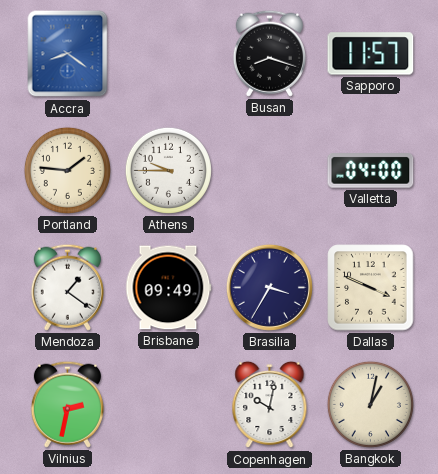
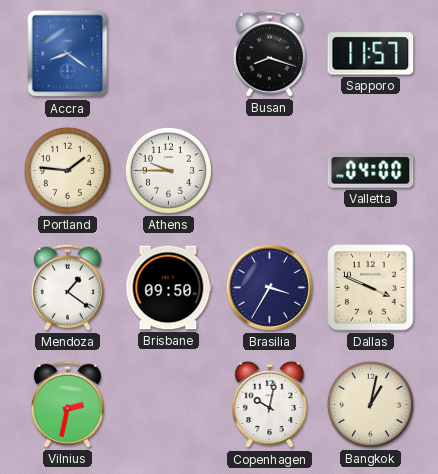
Brisbane: 09:49 -> 09:50
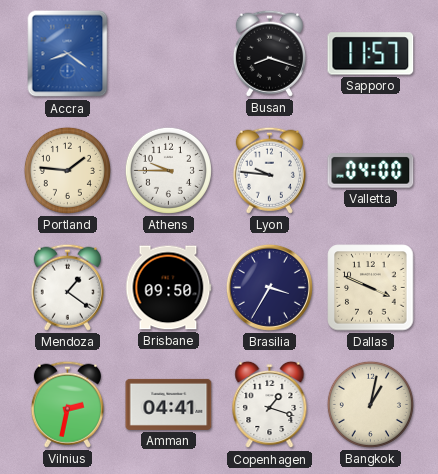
Lyon: none -> 9:46
Amman: none -> 04:41
Copenhagen: 10:02 -> 1:18
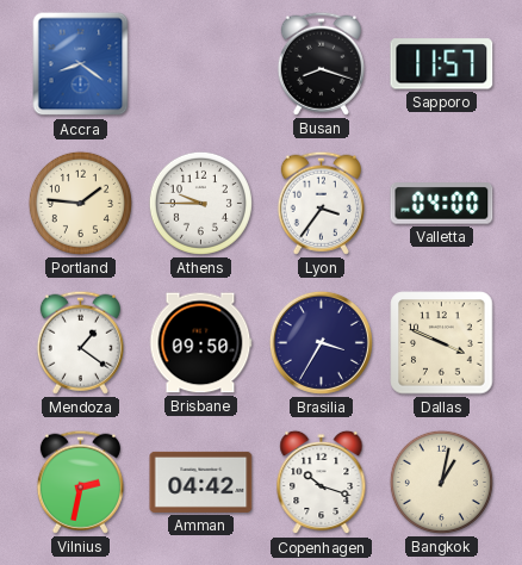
Lyon: 9:46 -> 3:36
Amman: 04:41 -> 04:42
Copenhagen: 1:18 -> 10:18
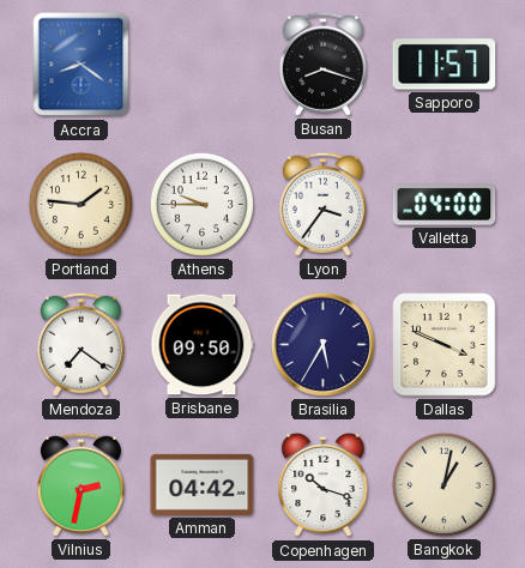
Mendoza: 1:21 -> 7:21
Brasilia: 3:35 -> 5:35
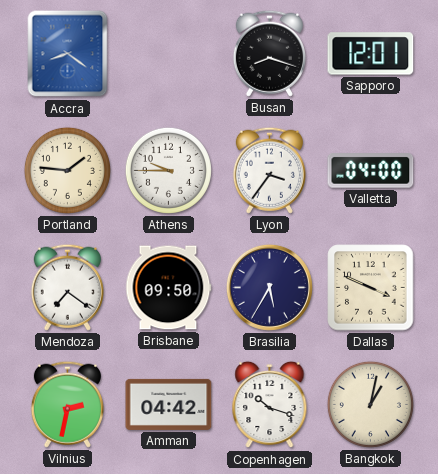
Sapporo: 11:57 -> 12:01
